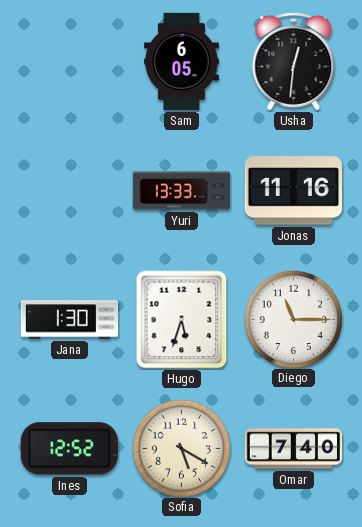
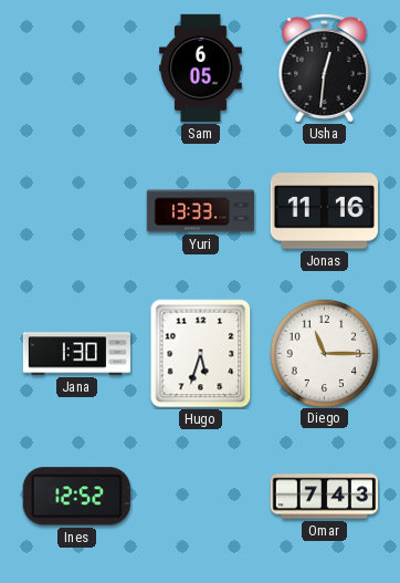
Sofia: 5:20 -> none
Omar: 7:40 -> 7:43
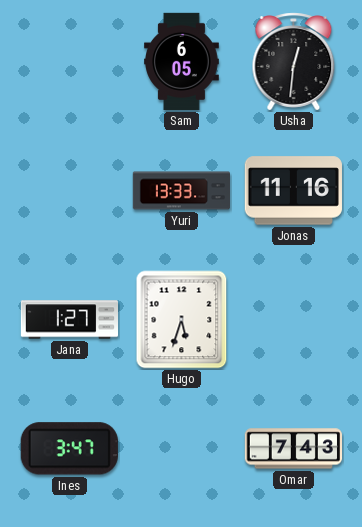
Jana: 1:30 -> 1:27
Diego: 11:15 -> none
Ines: 12:52 -> 3:47
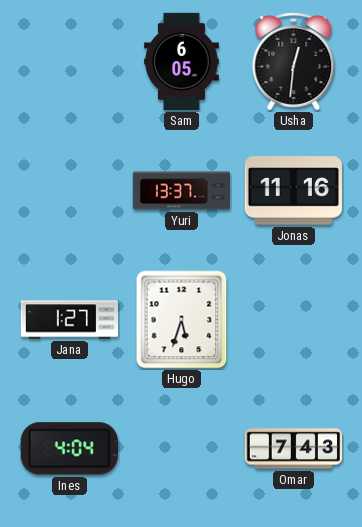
Yuri: 13:33 -> 13:37
Ines: 3:47 -> 4:04
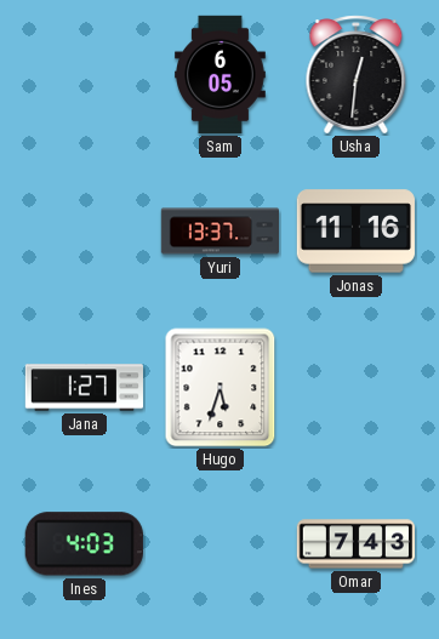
Ines: 4:04 -> 4:03
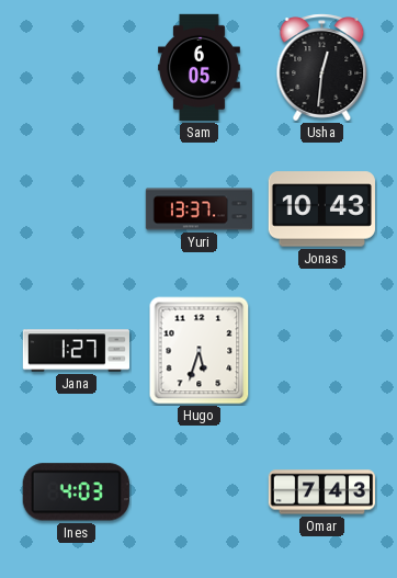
Jonas: 11:16 -> 10:43
